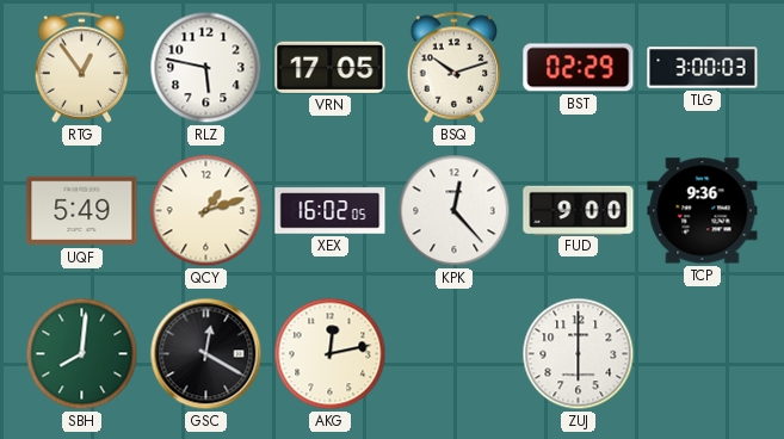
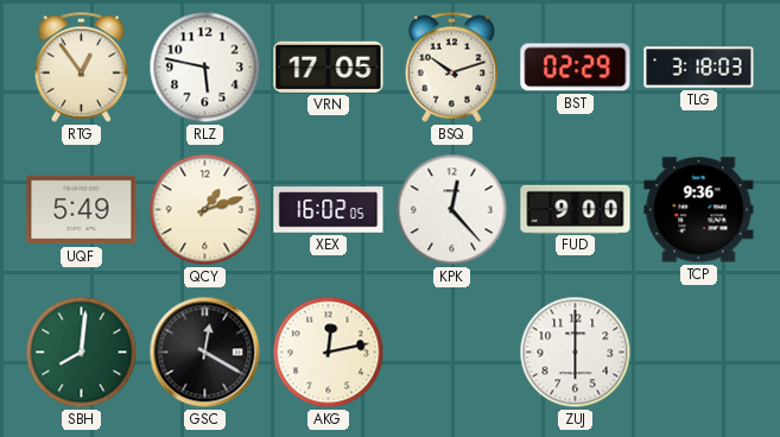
TLG: 3:00 -> 3:18
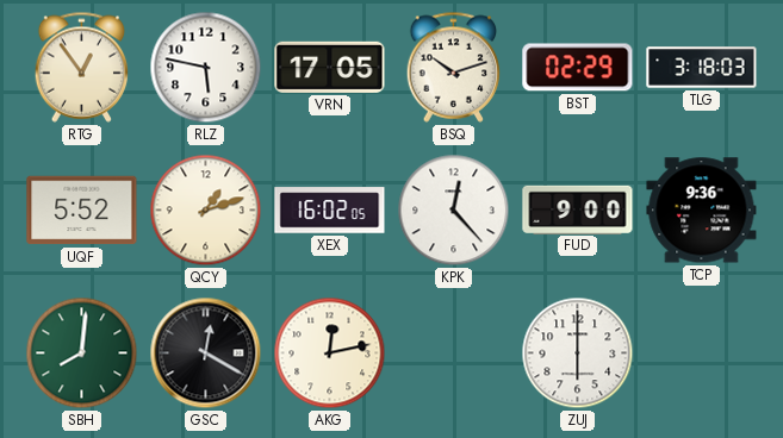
UQF: 5:49 -> 5:52
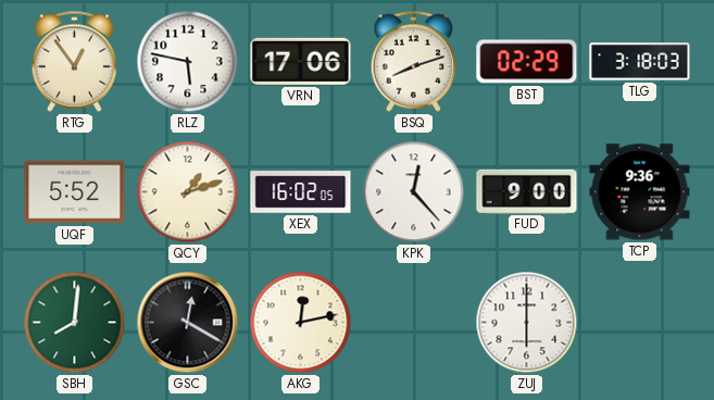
VRN: 17:05 -> 17:06
BSQ: 10:12 -> 8:12
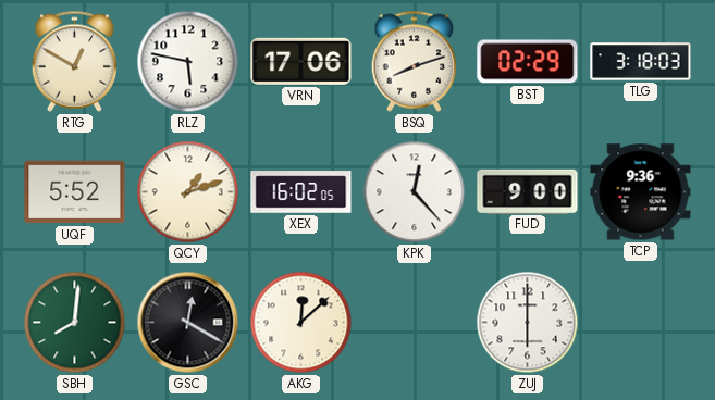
RTG: 12:54 -> 12:50
AKG: 12:13 -> 12:08
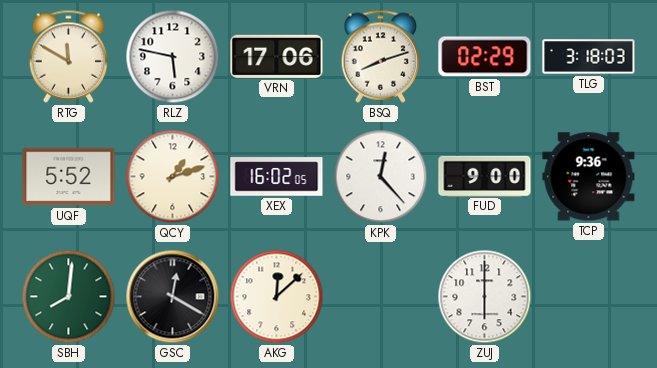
RTG: 12:50 -> 11:50
